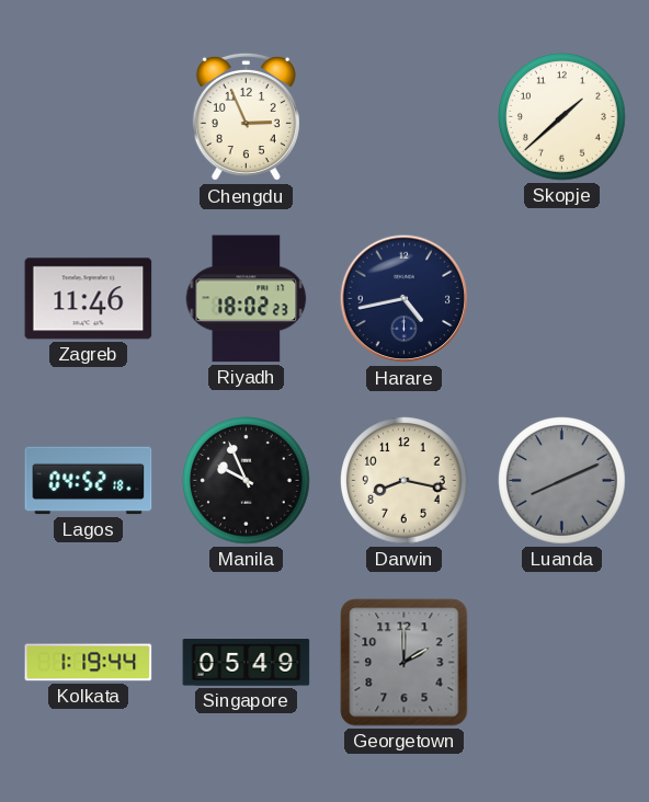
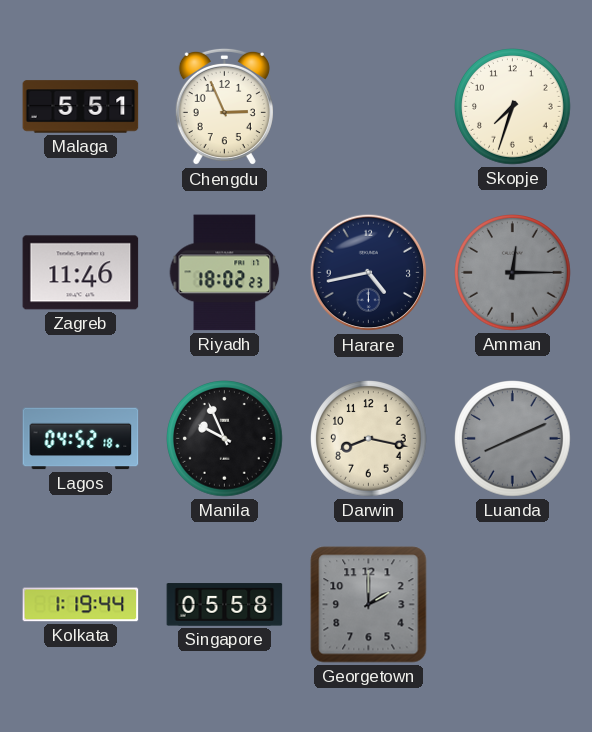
Malaga: none -> 5:51
Skopje: 1:38 -> 7:33
Amman: none -> 12:15
Singapore: 05:49 -> 05:58
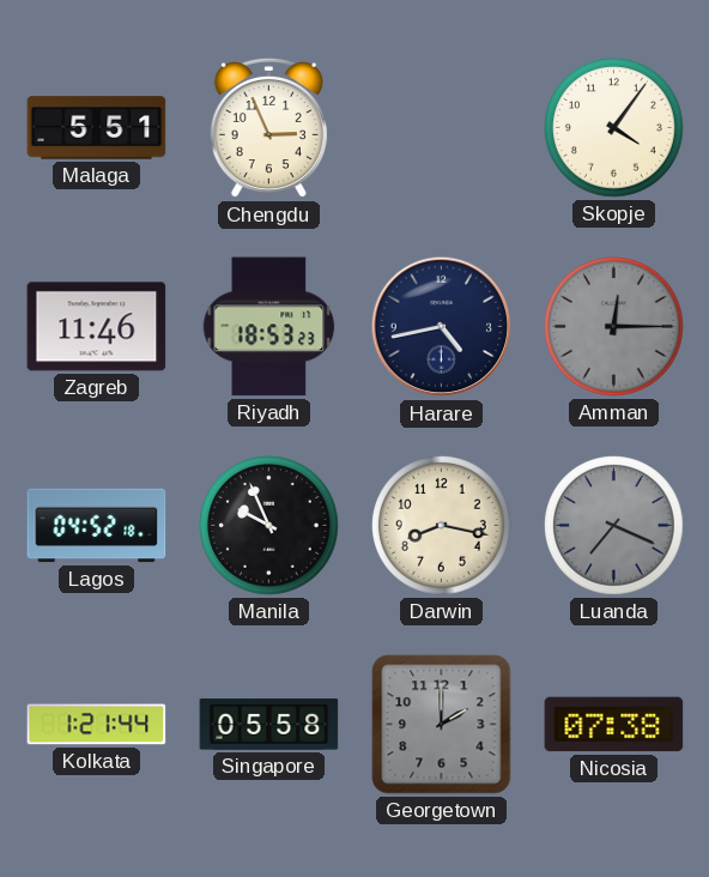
Skopje: 7:33 -> 4:06
Riyadh: 18:02 -> 18:53
Luanda: 8:11 -> 7:19
Kolkata: 1:19 -> 1:21
Nicosia: none -> 07:38
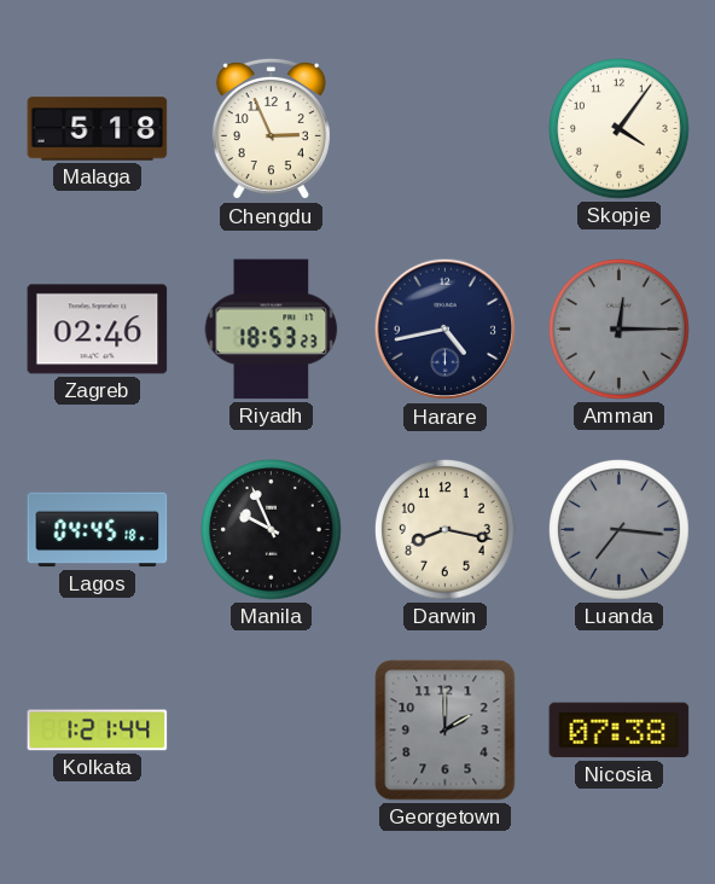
Malaga: 5:51 -> 5:18
Zagreb: 11:46 -> 02:46
Lagos: 04:52 -> 04:45
Luanda: 7:19 -> 7:16
Singapore: 05:58 -> none
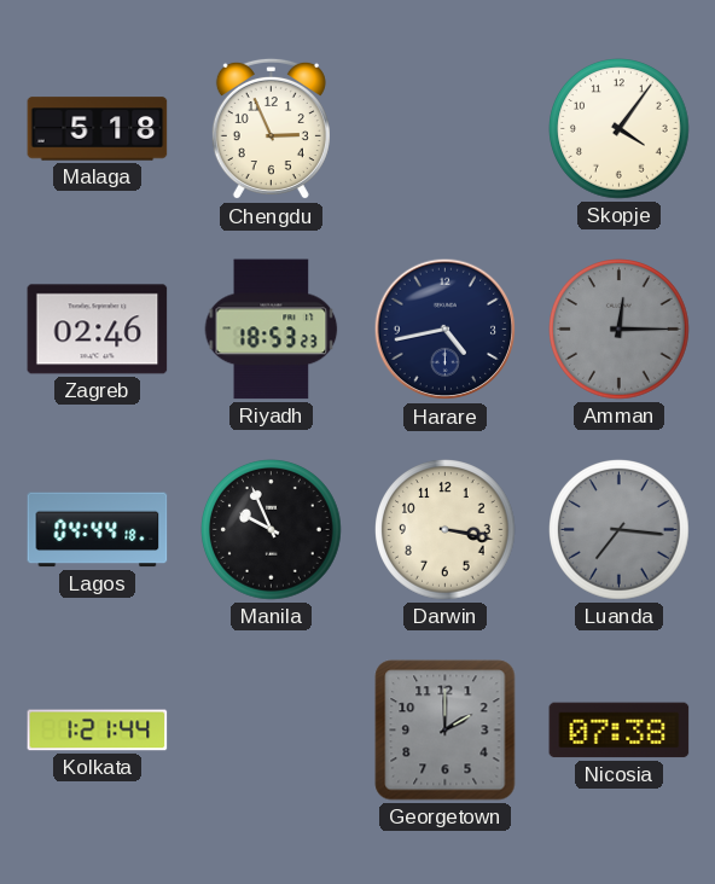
Lagos: 04:45 -> 04:44
Darwin: 8:17 -> 3:17
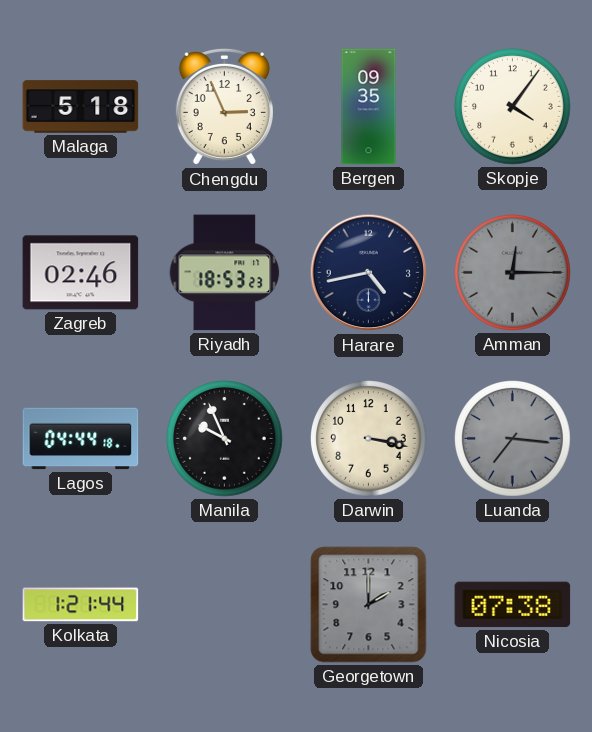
Bergen: none -> 09:35
